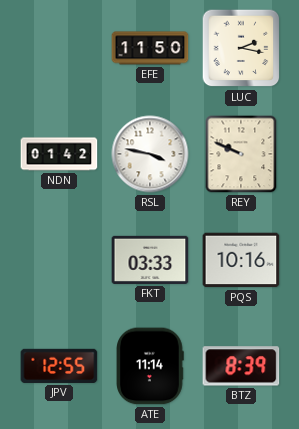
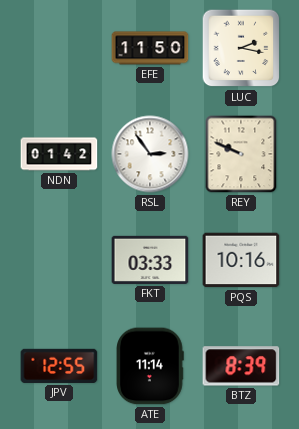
RSL: 3:47 -> 2:54
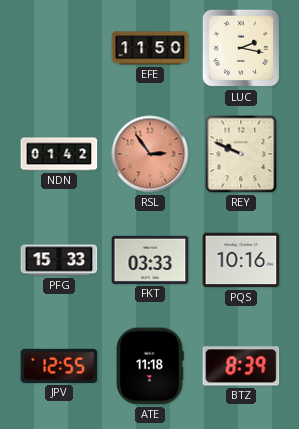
RSL dial: white -> salmon
PFG: none -> 15:33
ATE: 11:14 -> 11:18
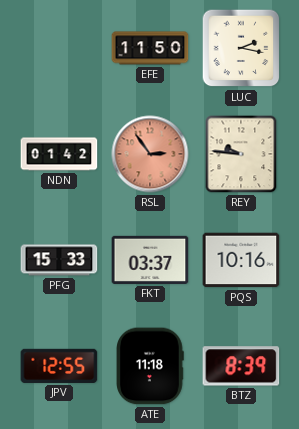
REY: 9:49 -> 9:46
FKT: 03:33 -> 03:37
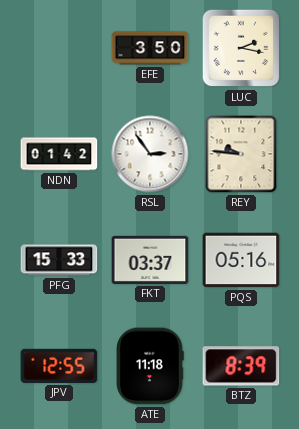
EFE: 11:50 -> 3:50
RSL dial: salmon -> white
PQS: 10:16 -> 05:16
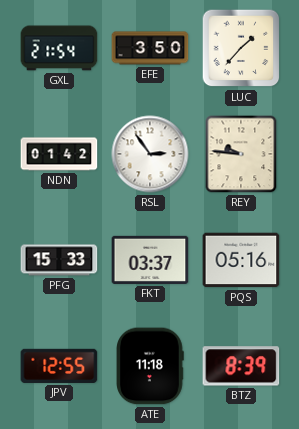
GXL: none -> 21:54
LUC: 2:17 -> 1:37
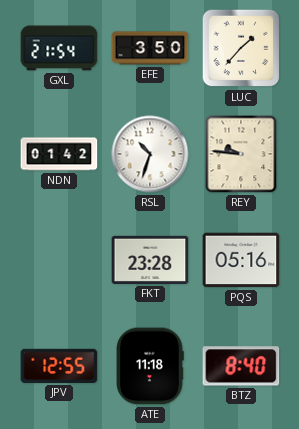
RSL: 2:54 -> 10:33
PFG: 15:33 -> none
FKT: 03:37 -> 23:28
BTZ: 8:39 -> 8:40
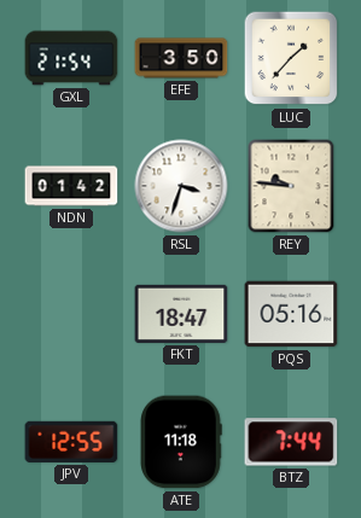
RSL: 10:33 -> 3:33
FKT: 23:28 -> 18:47
BTZ: 8:40 -> 7:44
